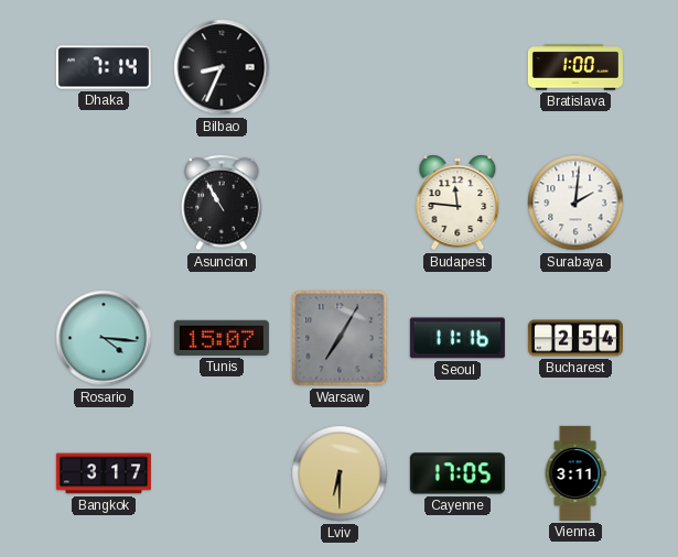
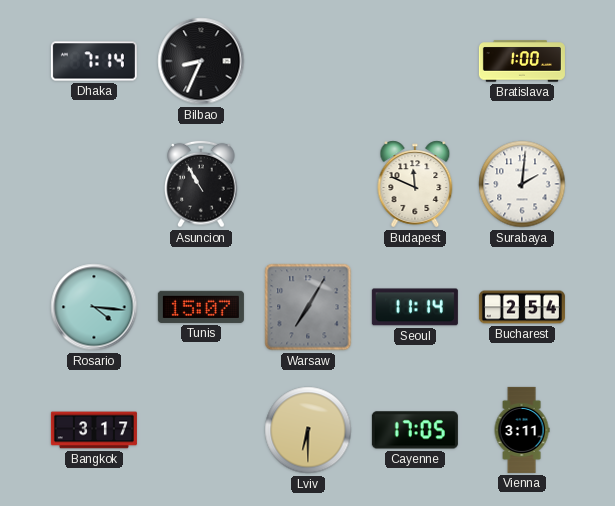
Budapest: 11:46 -> 11:49
Seoul: 11:16 -> 11:14
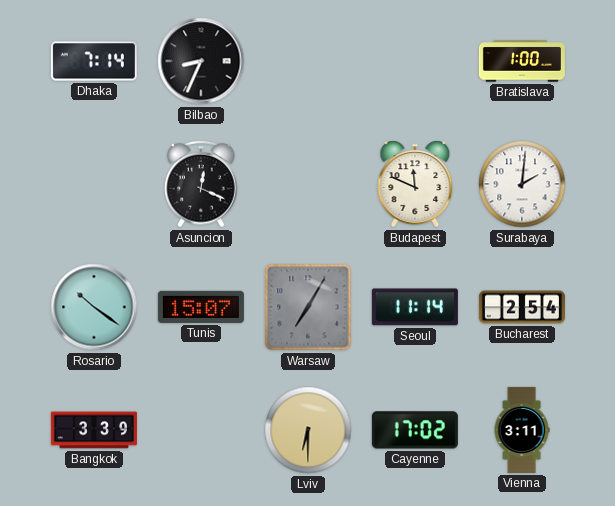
Asuncion: 10:55 -> 12:19
Rosario: 4:16 -> 10:21
Bangkok: 3:17 -> 3:39
Cayenne: 17:05 -> 17:02
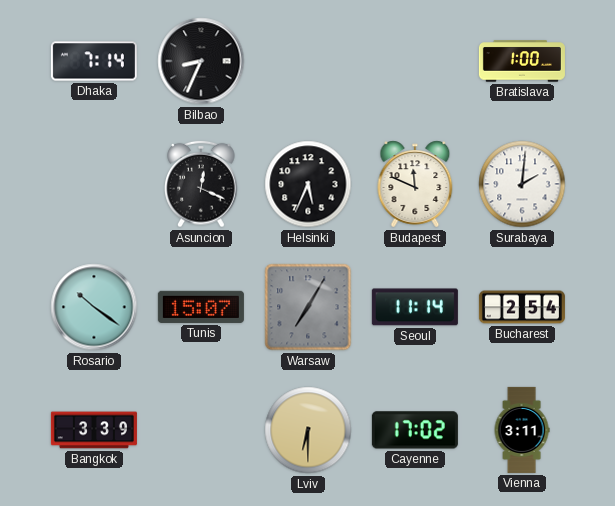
Helsinki: none -> 5:34
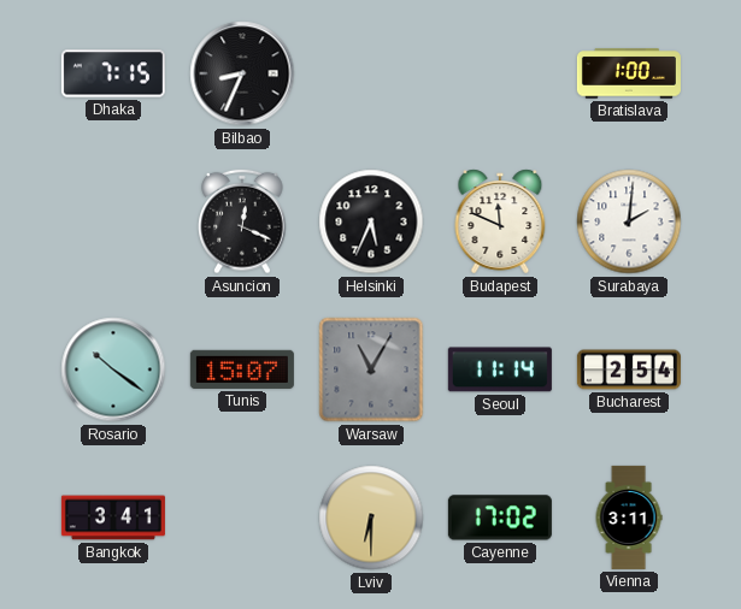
Dhaka: 7:14 -> 7:15
Warsaw: 7:05 -> 11:05
Bangkok: 3:39 -> 3:41
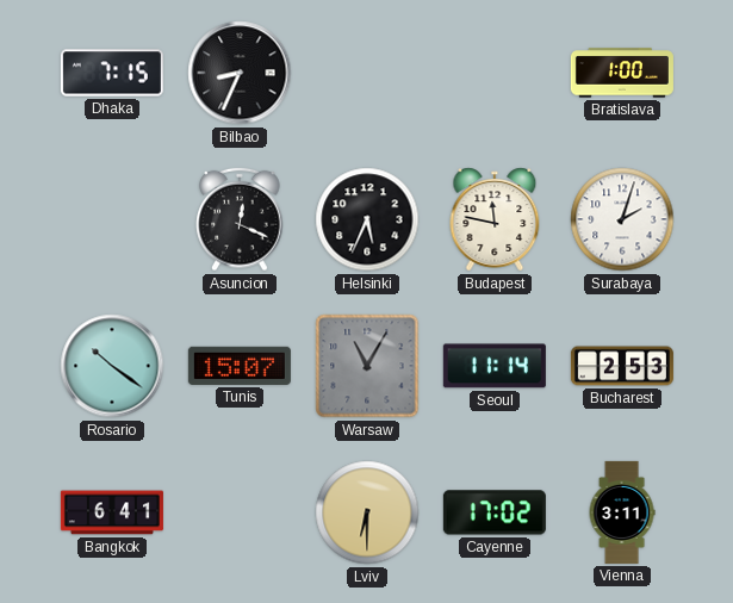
Budapest: 11:49 -> 11:47
Surabaya: 2:01 -> 2:03
Bucharest: 2:54 -> 2:53
Bangkok: 3:41 -> 6:41
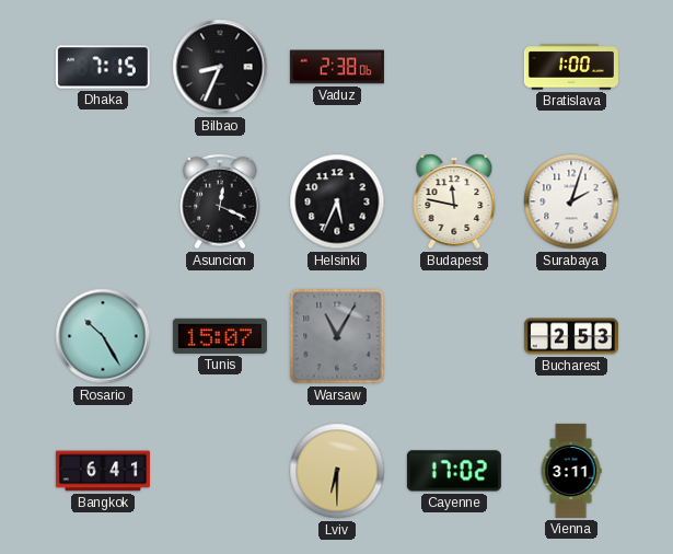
Vaduz: none -> 2:38
Rosario: 10:21 -> 10:25
Seoul: 11:14 -> none
